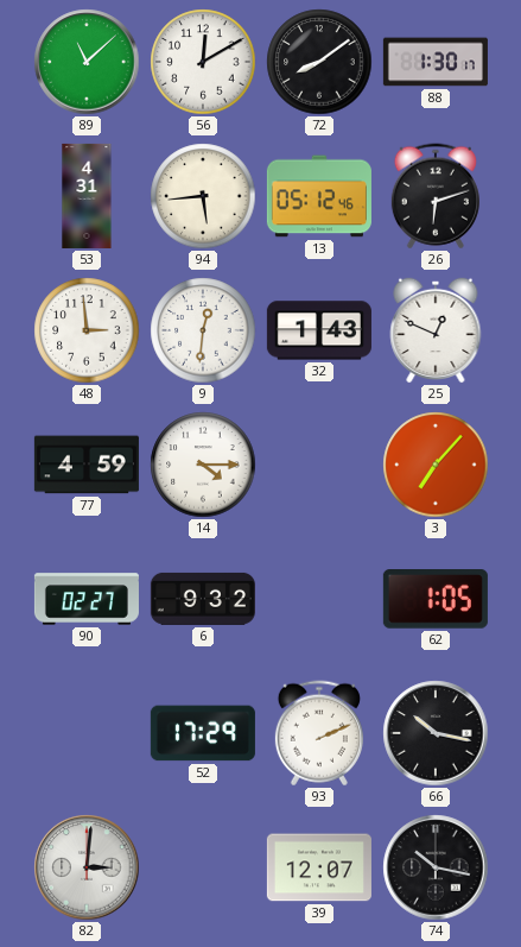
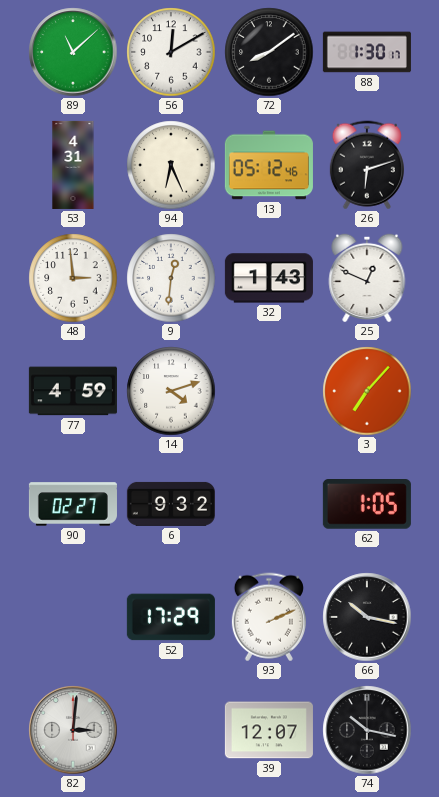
94: 5:44 -> 6:26
14: 4:15 -> 4:12
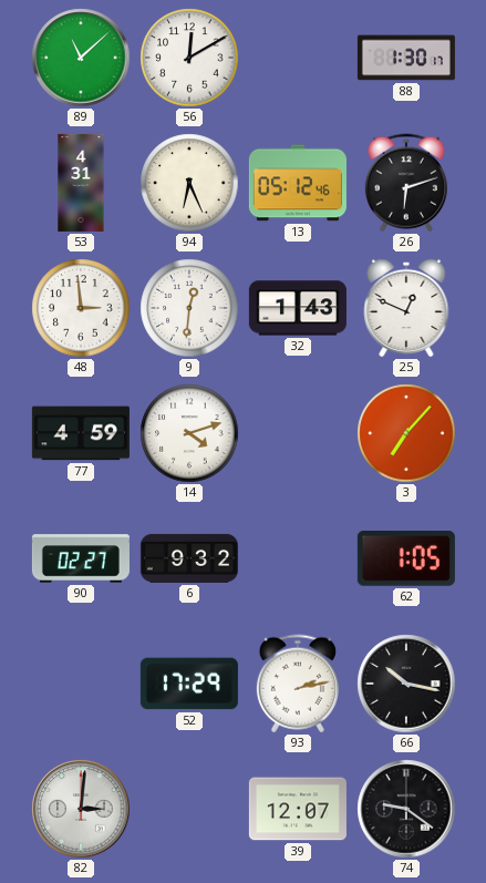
72: 8:09 -> none
93: 2:11 -> 2:13
74: 10:17 -> 9:21
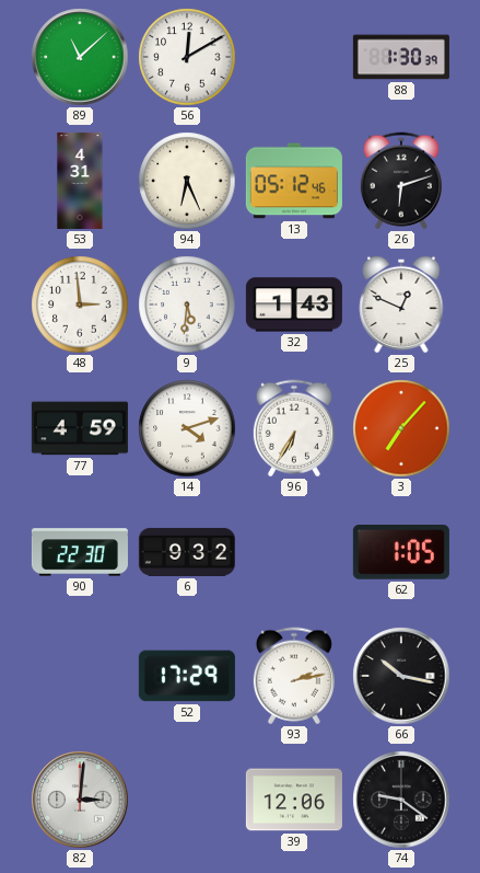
88: 1:30:17 -> 1:30:39
9: 12:31 -> 5:31
96: none -> 6:35
90: 02:27 -> 22:30
39: 12:07 -> 12:06
